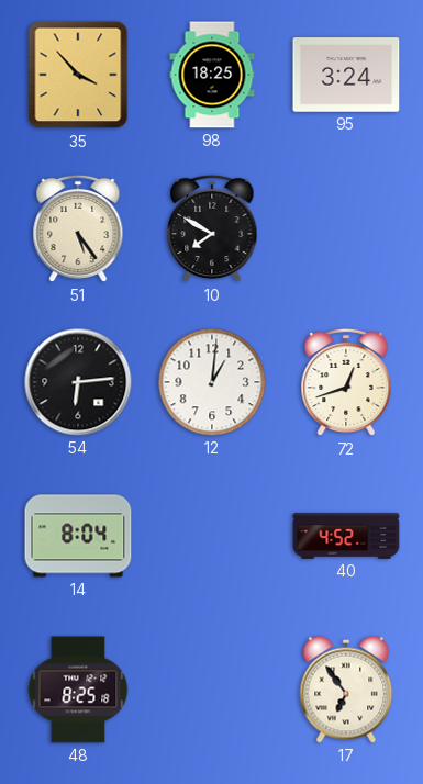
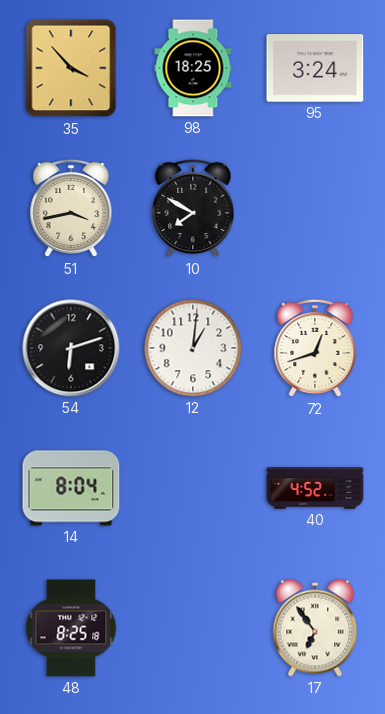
51: 5:24 -> 3:43
54: 6:14 -> 6:12
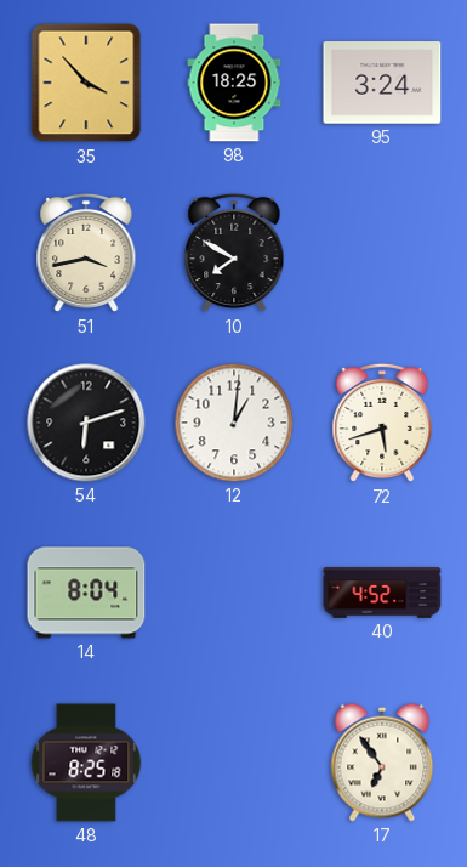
72: 12:42 -> 5:42
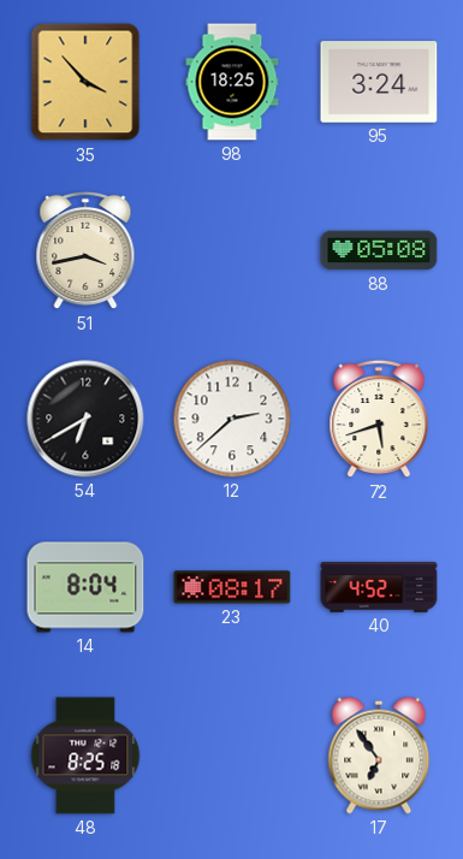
10: 7:50 -> none
88: none -> 05:08
54: 6:12 -> 6:40
12: 1:01 -> 2:38
23: none -> 08:17
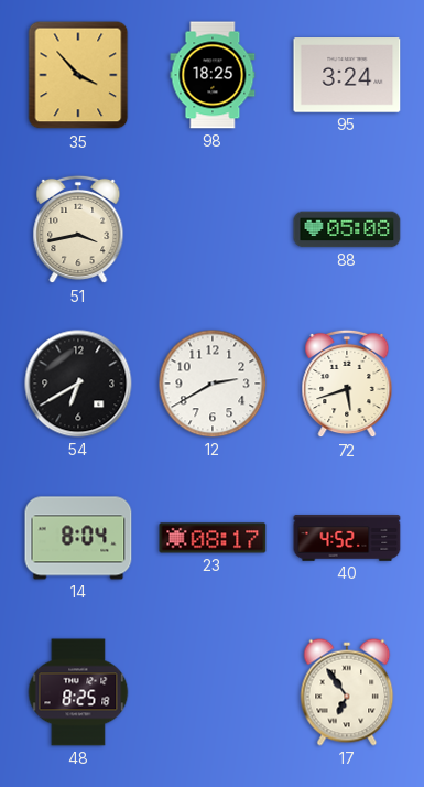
12: 2:38 -> 2:40
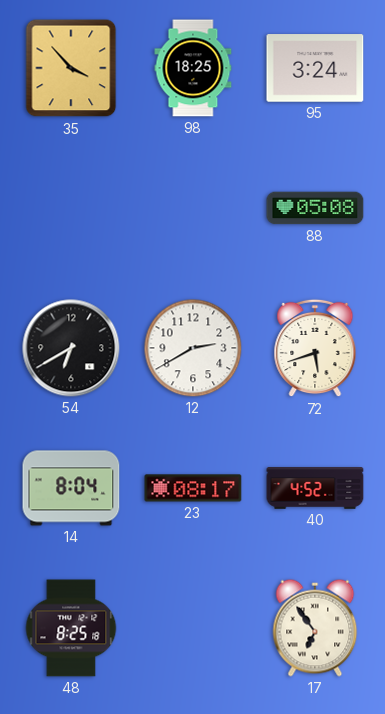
51: 3:43 -> none
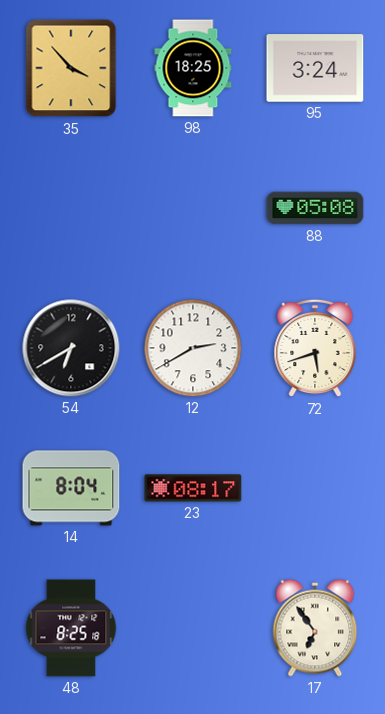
40: 4:52 -> none
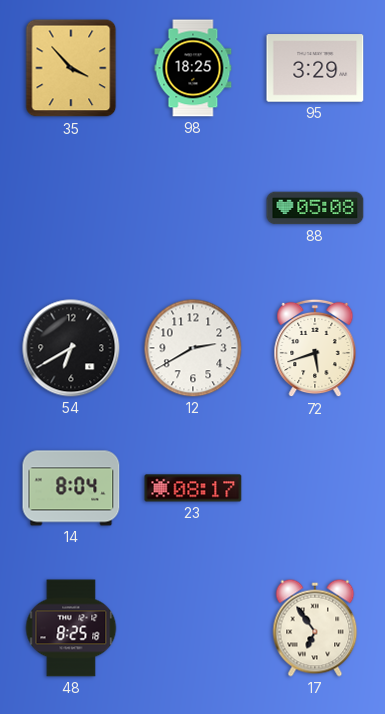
95: 3:24 -> 3:29
